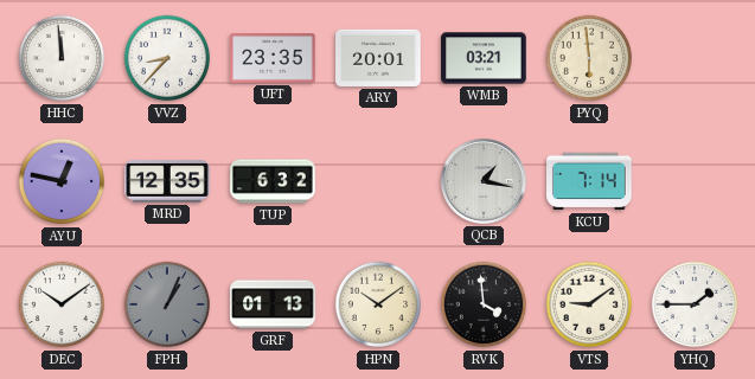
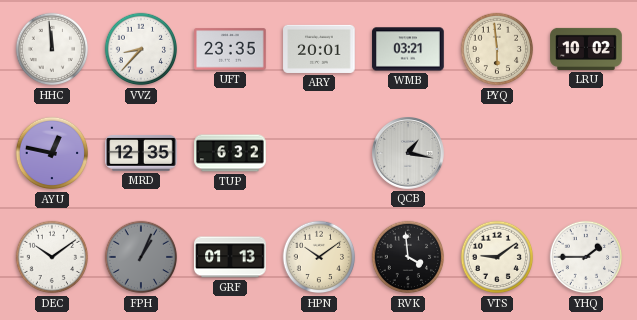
LRU: none -> 10:02
KCU: 7:14 -> none
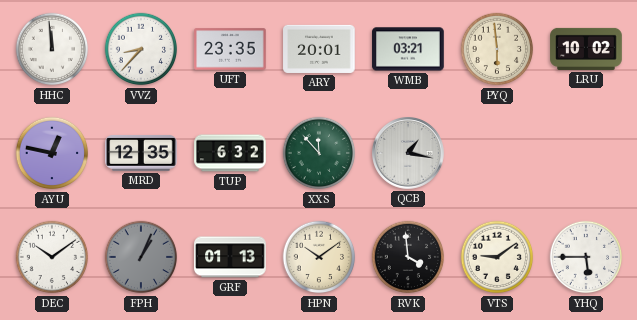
XXS: none -> 11:53
YHQ: 1:45 -> 5:45
